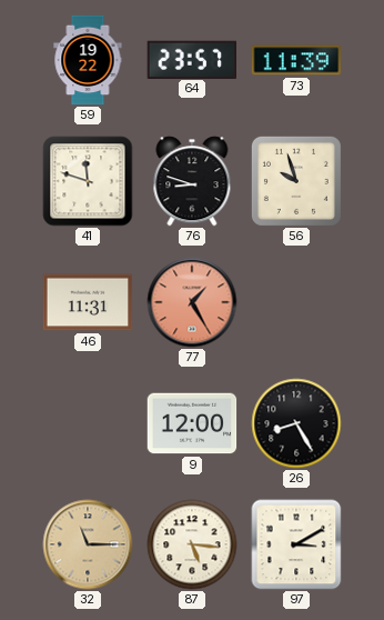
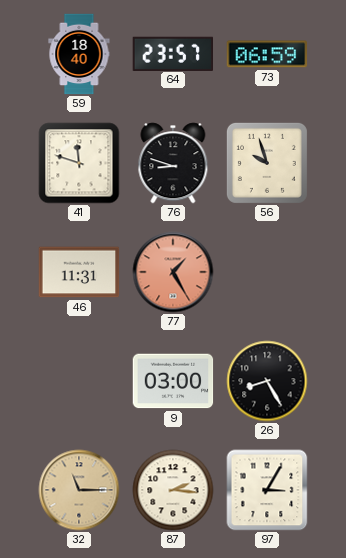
59: 19:22 -> 18:40
73: 11:39 -> 06:59
9: 12:00 -> 03:00
87: 5:16 -> 2:16
97: 3:10 -> 3:05
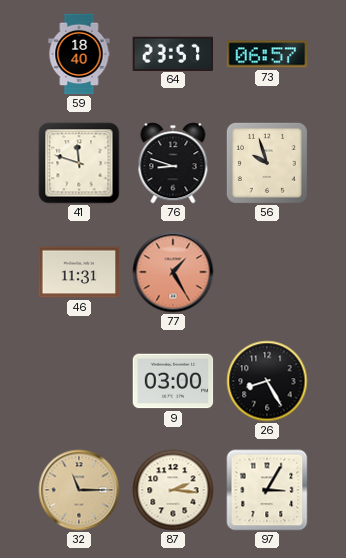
73: 06:59 -> 06:57
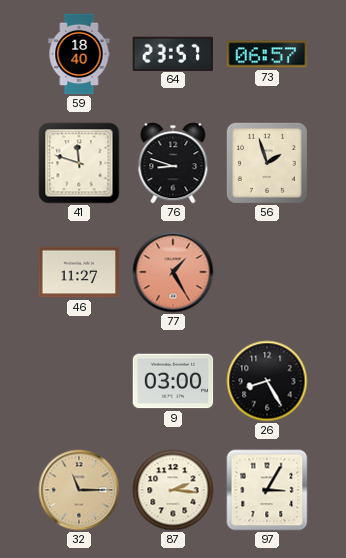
56: 9:57 -> 1:57
46: 11:31 -> 11:27
